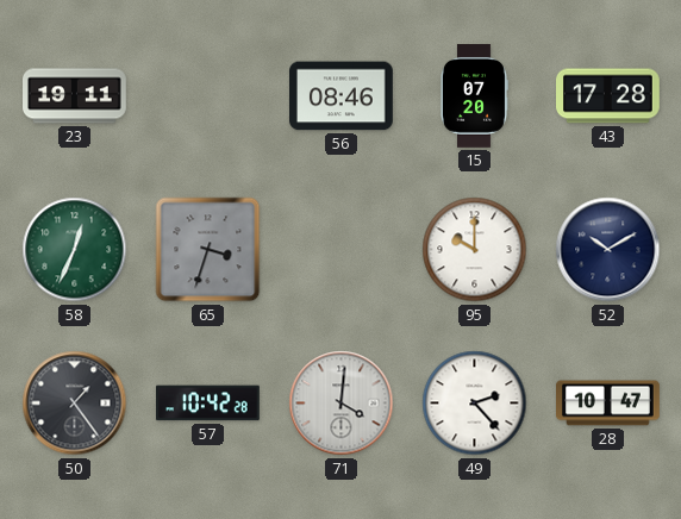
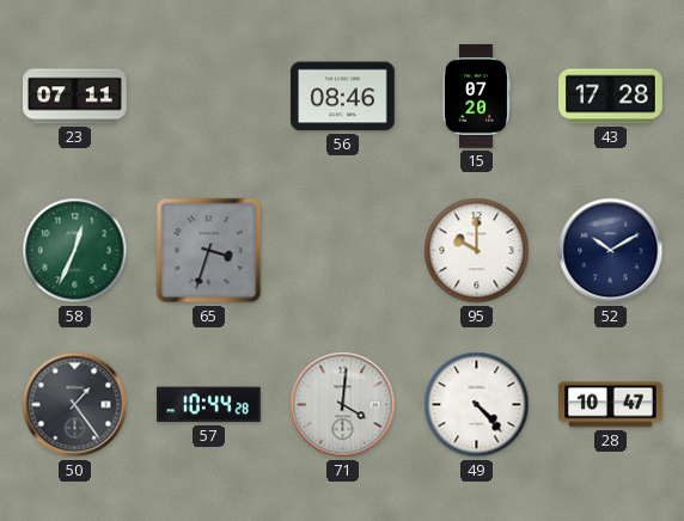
23: 19:11 -> 07:11
57: 10:42 -> 10:44
49: 2:23 -> 4:23
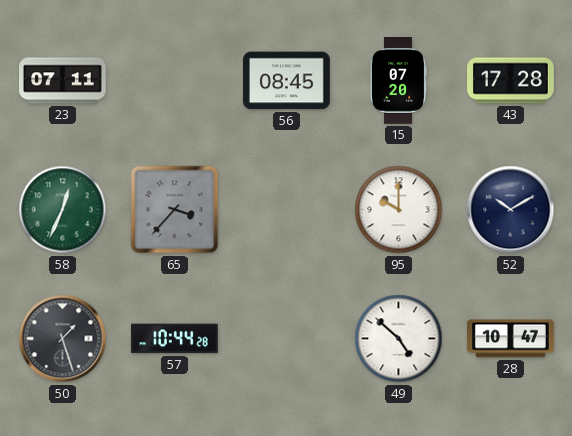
56: 08:46 -> 08:45
65: 3:33 -> 3:37
50: 1:24 -> 1:27
71: 4:01 -> none
49: 4:23 -> 4:52
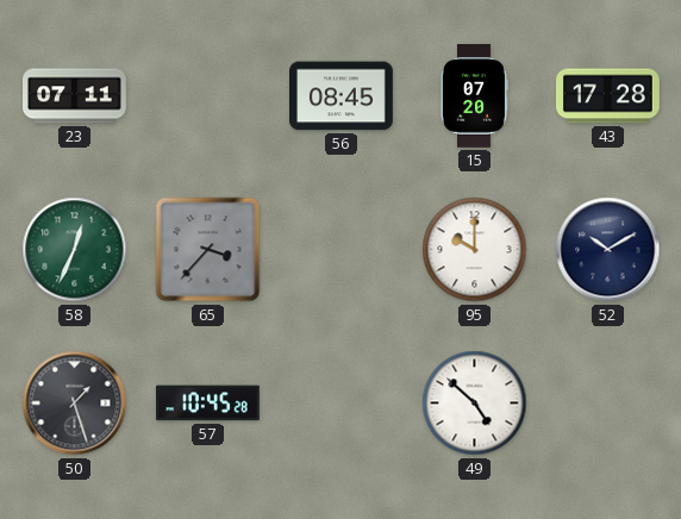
57: 10:44 -> 10:45
28: 10:47 -> none
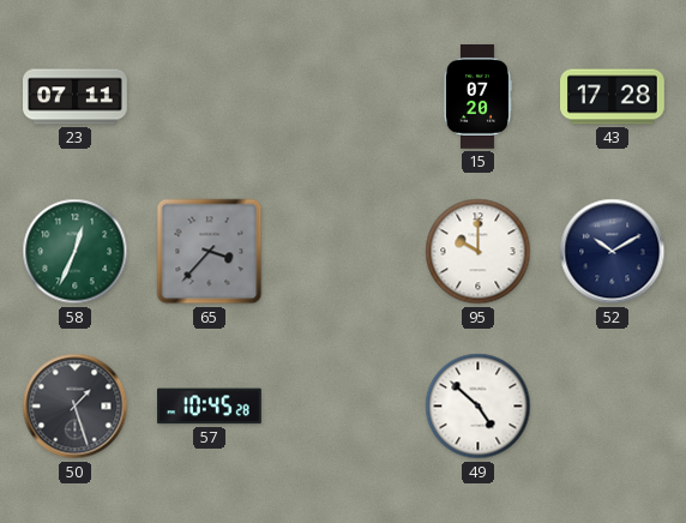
56: 08:45 -> none
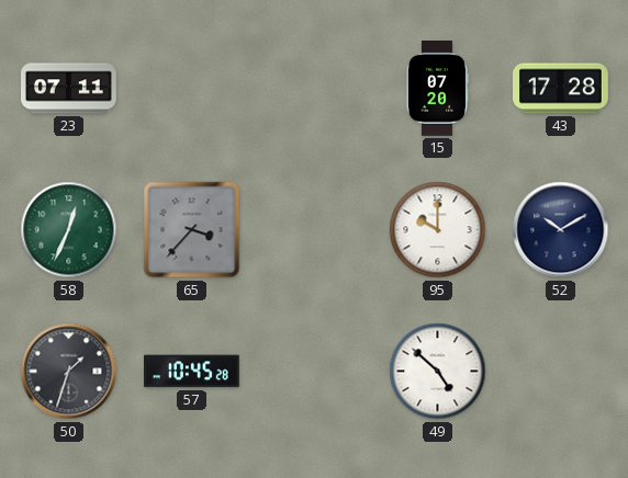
50: 1:27 -> 1:33
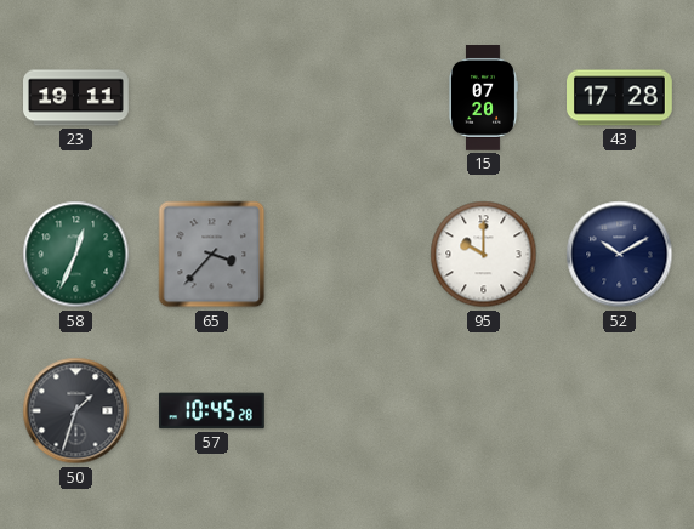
23: 07:11 -> 19:11
49: 4:52 -> none
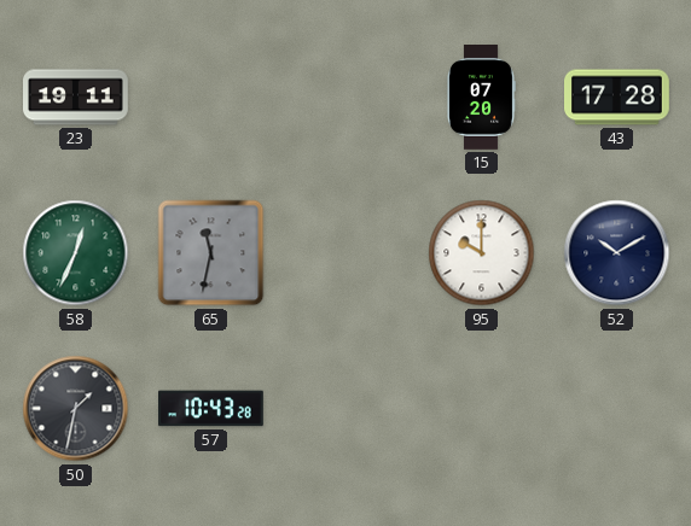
65: 3:37 -> 11:32
50: 1:33 -> 1:32
57: 10:45 -> 10:43
